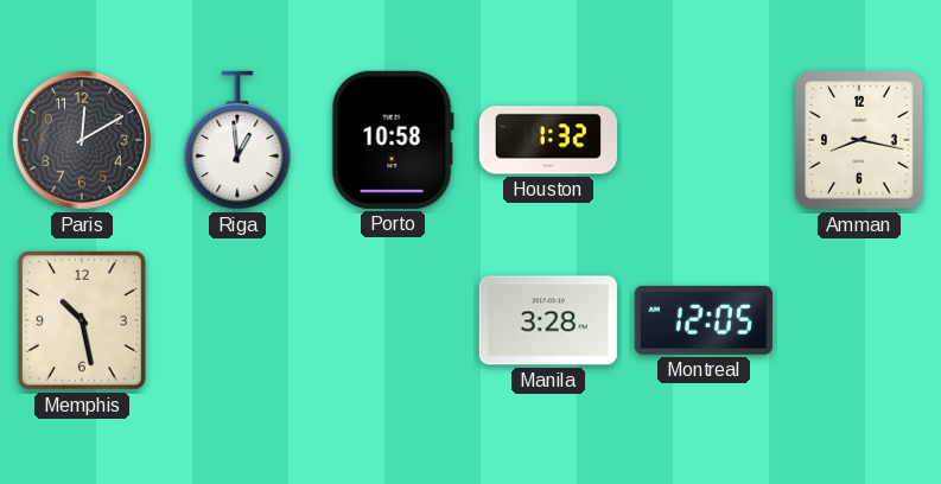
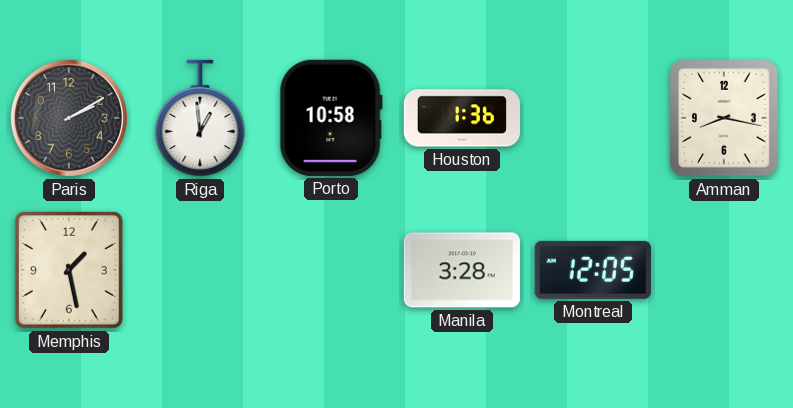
Paris: 12:10 -> 2:10
Houston: 1:32 -> 1:36
Memphis: 10:28 -> 1:28
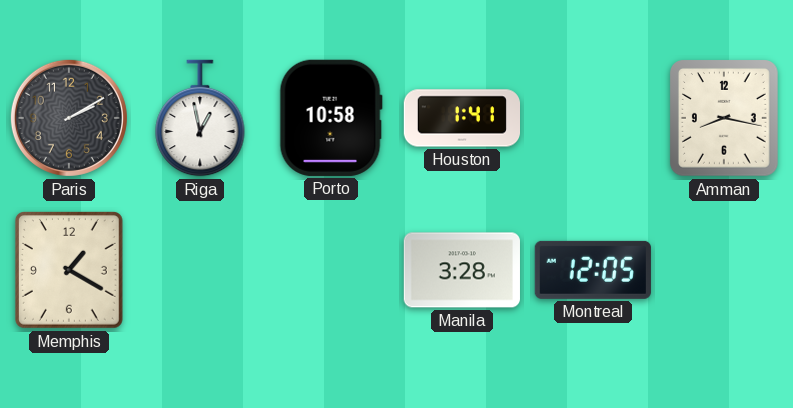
Riga: 12:59 -> 12:58
Houston: 1:36 -> 1:41
Memphis: 1:28 -> 1:20
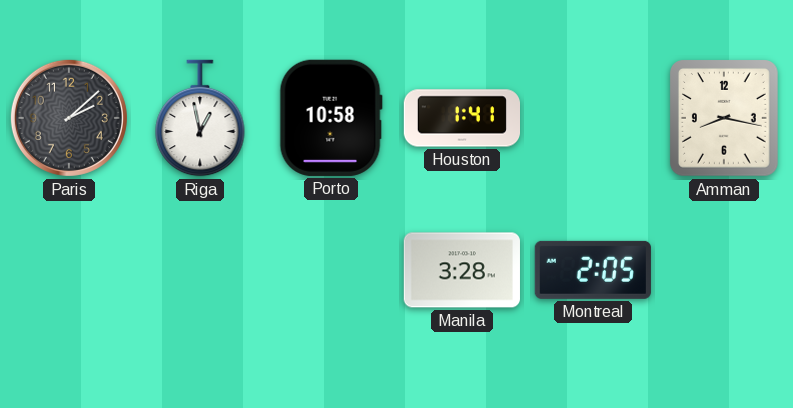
Paris: 2:10 -> 2:08
Memphis: 1:20 -> none
Montreal: 12:05 -> 2:05
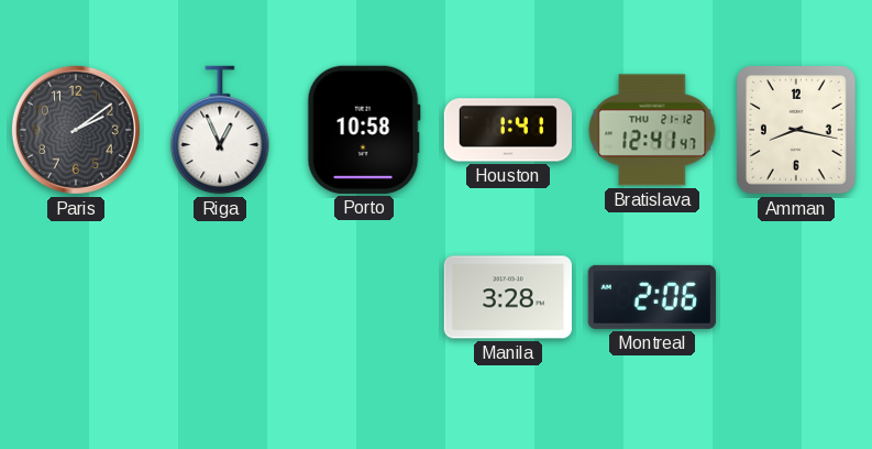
Paris: 2:08 -> 2:09
Riga: 12:58 -> 12:56
Bratislava: none -> 12:41
Montreal: 2:05 -> 2:06
